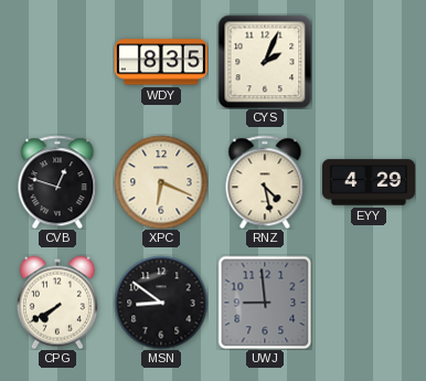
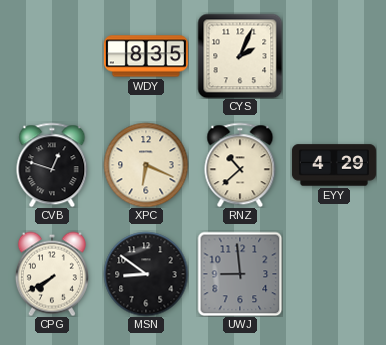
RNZ: 4:28 -> 10:38
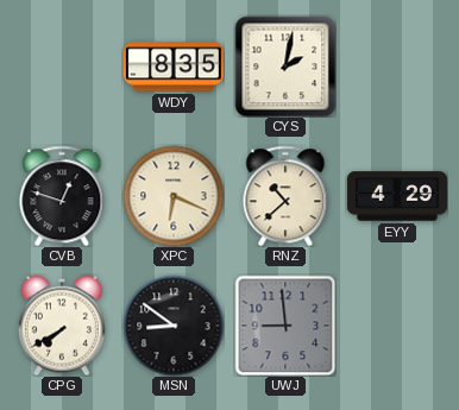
CYS: 2:04 -> 2:02
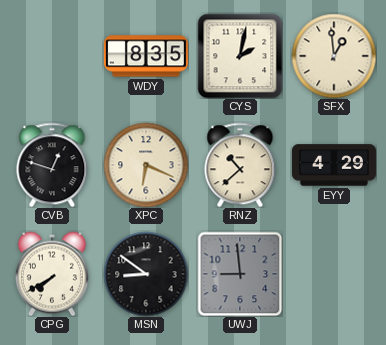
SFX: none -> 12:59
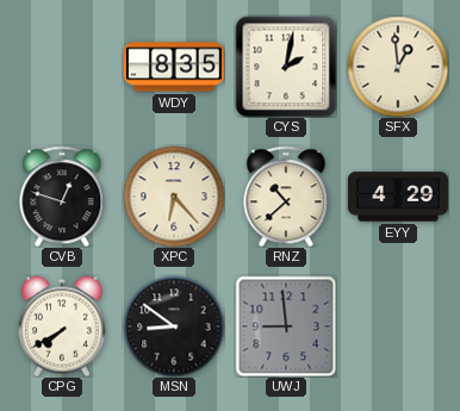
XPC: 6:19 -> 6:23
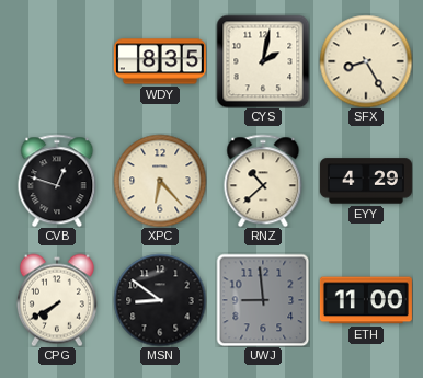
SFX: 12:59 -> 8:25
ETH: none -> 11:00
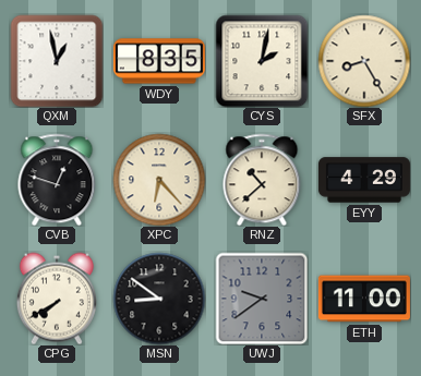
QXM: none -> 12:58
UWJ: 8:59 -> 9:39
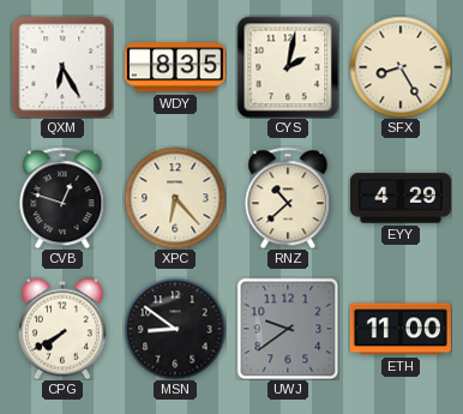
QXM: 12:58 -> 6:25
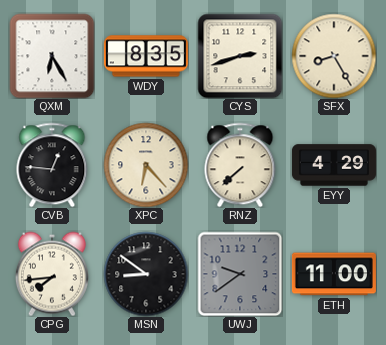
CYS: 2:02 -> 2:42
CVB: 12:48 -> 12:46
RNZ: 10:38 -> 7:38
CPG: 7:40 -> 7:44
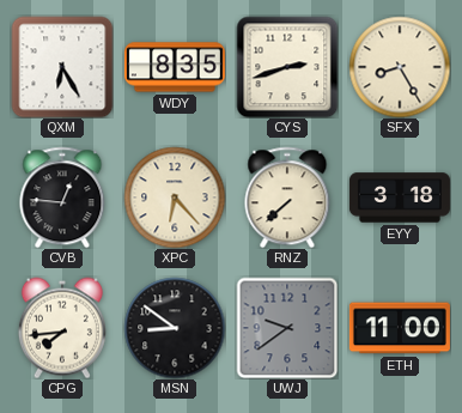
EYY: 4:29 -> 3:18
